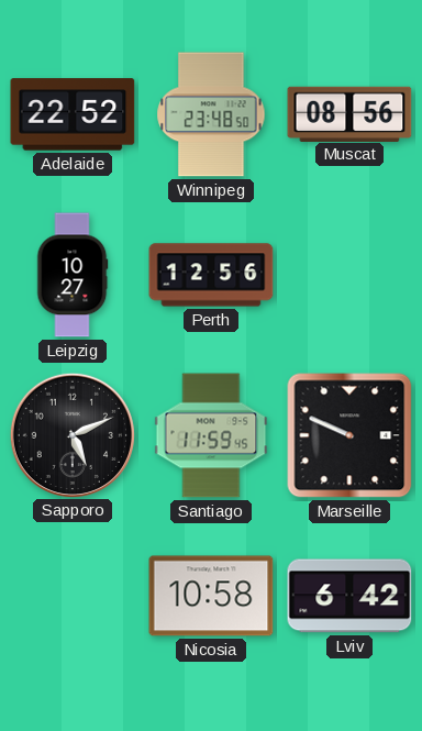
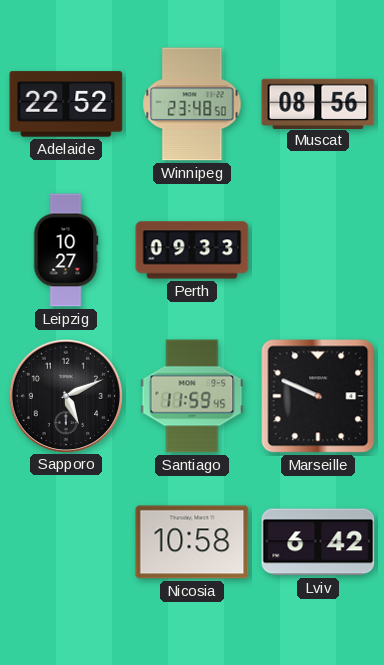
Perth: 12:56 -> 09:33
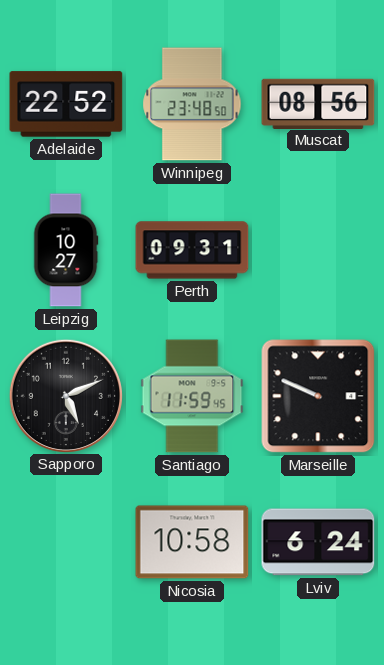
Perth: 09:33 -> 09:31
Lviv: 6:42 -> 6:24
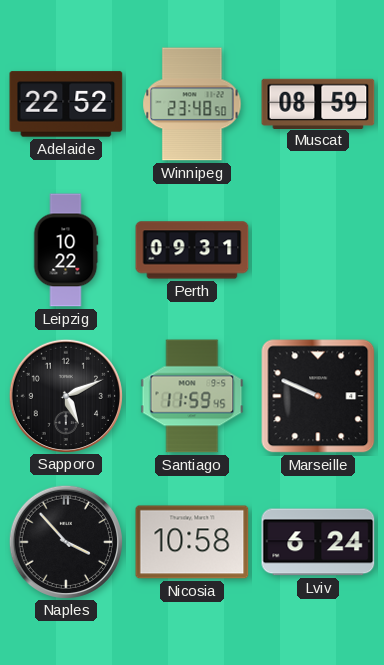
Muscat: 08:56 -> 08:59
Leipzig: 10:27 -> 10:22
Naples: none -> 3:53
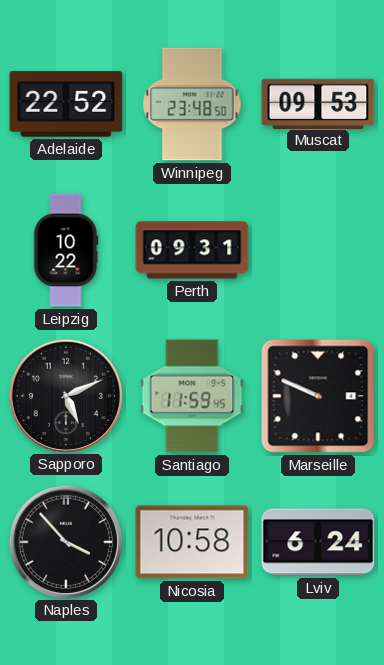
Muscat: 08:59 -> 09:53
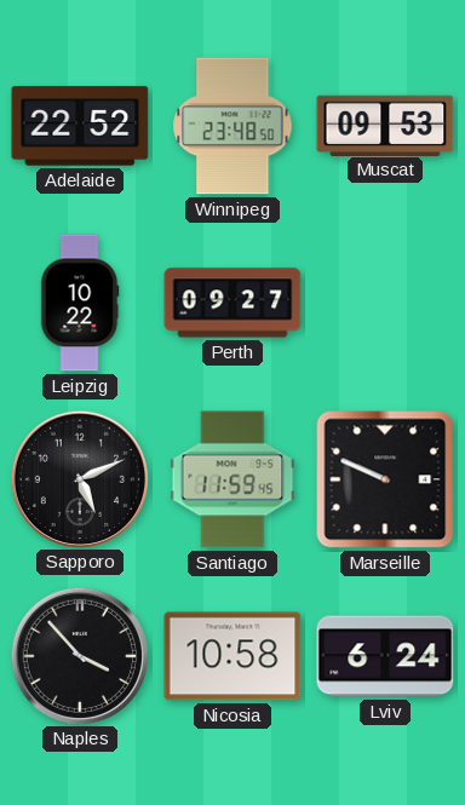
Perth: 09:31 -> 09:27
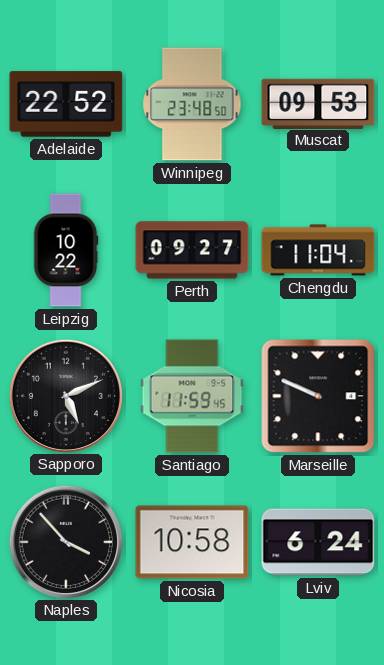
Chengdu: none -> 11:04
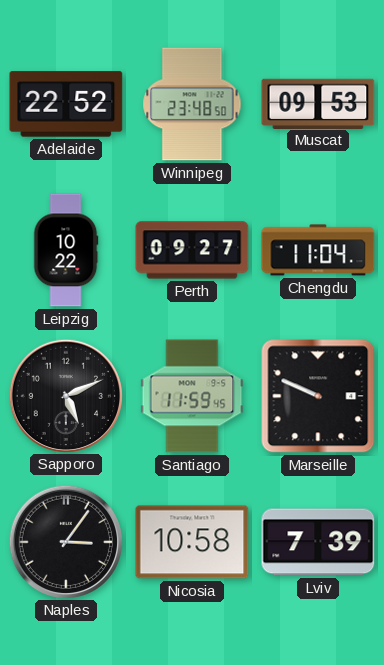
Naples: 3:53 -> 3:06
Lviv: 6:24 -> 7:39
